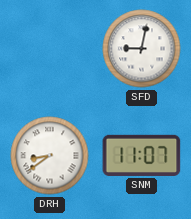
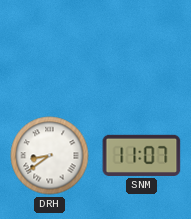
SFD: 9:02 -> none
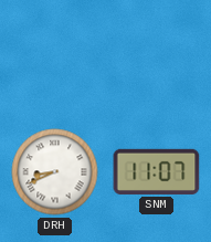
DRH: 8:39 -> 8:41
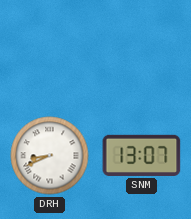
SNM: 11:07 -> 13:07
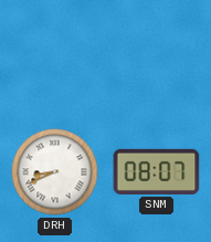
SNM: 13:07 -> 08:07
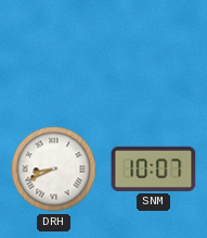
SNM: 08:07 -> 10:07
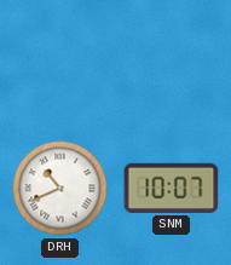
DRH: 8:41 -> 10:41
